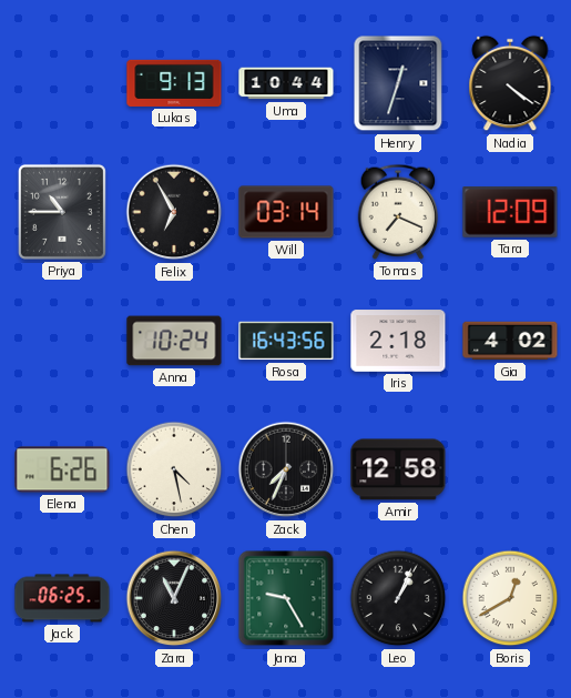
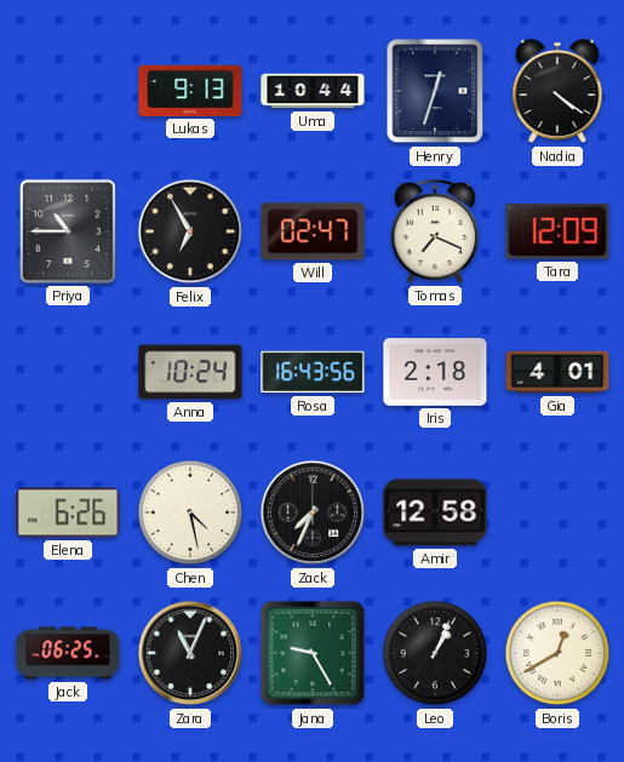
Will: 03:14 -> 02:47
Gia: 4:02 -> 4:01
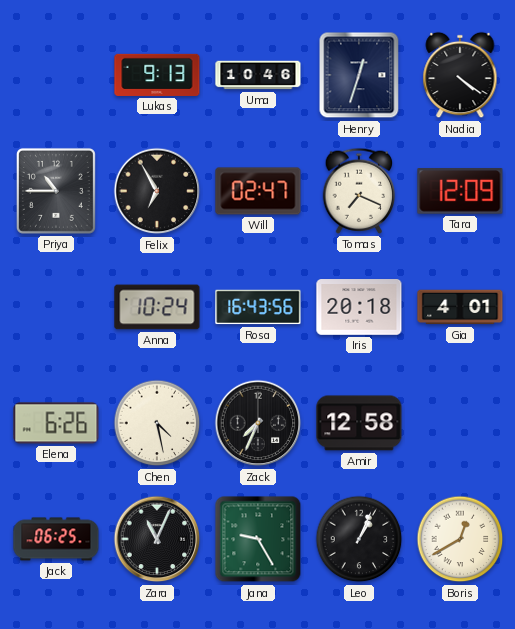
Uma: 10:44 -> 10:46
Iris: 2:18 -> 20:18
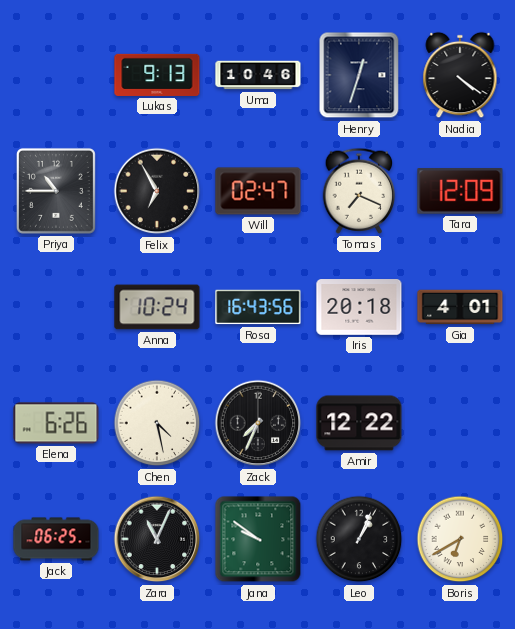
Amir: 12:58 -> 12:22
Jana: 9:25 -> 9:51
Boris: 12:40 -> 6:40
